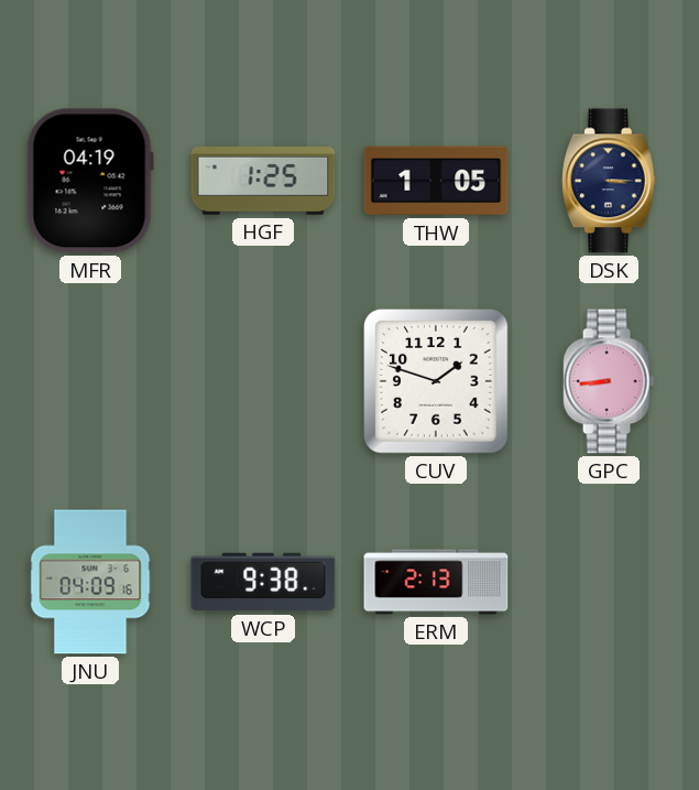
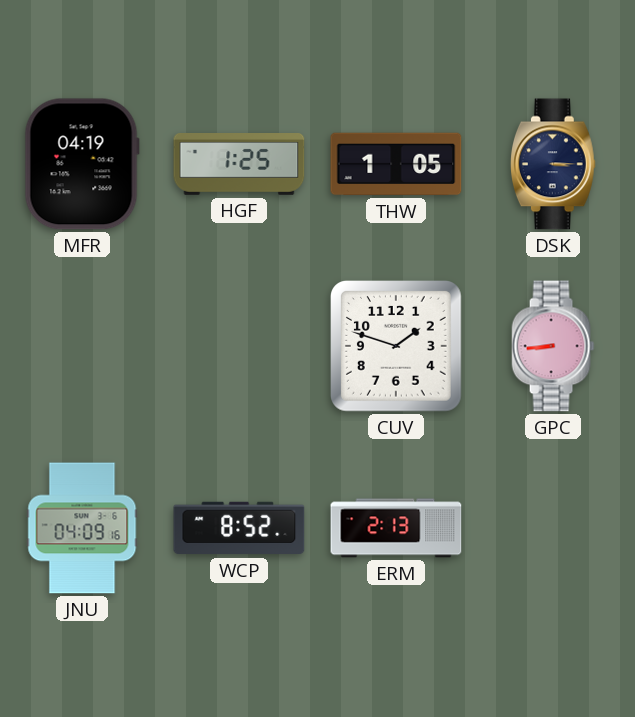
WCP: 9:38 -> 8:52
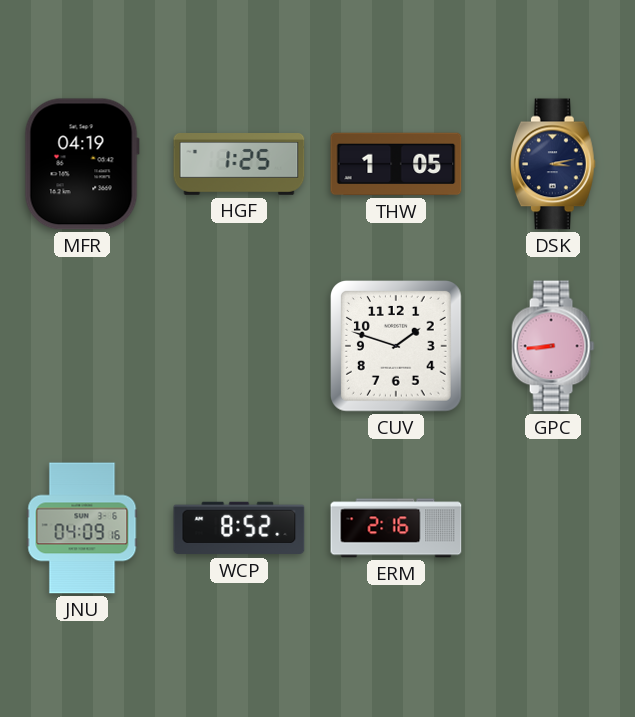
DSK: 3:15 -> 3:13
ERM: 2:13 -> 2:16
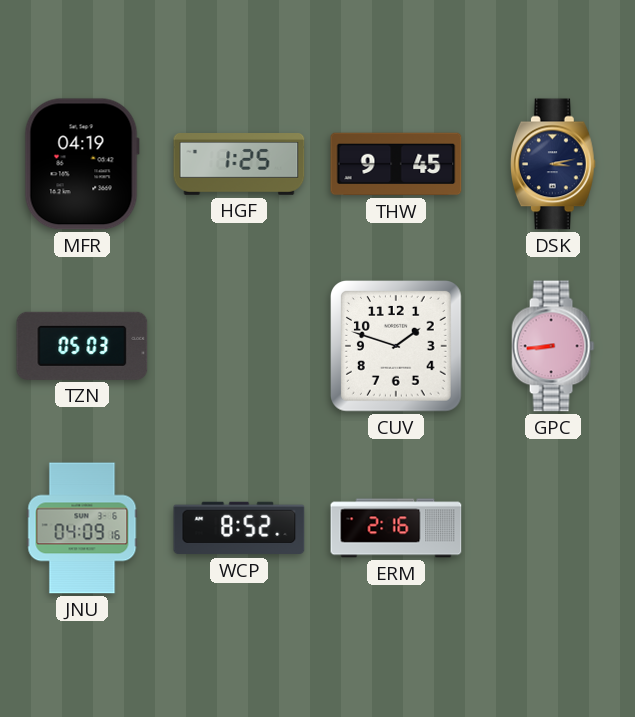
THW: 1:05 -> 9:45
TZN: none -> 05:03
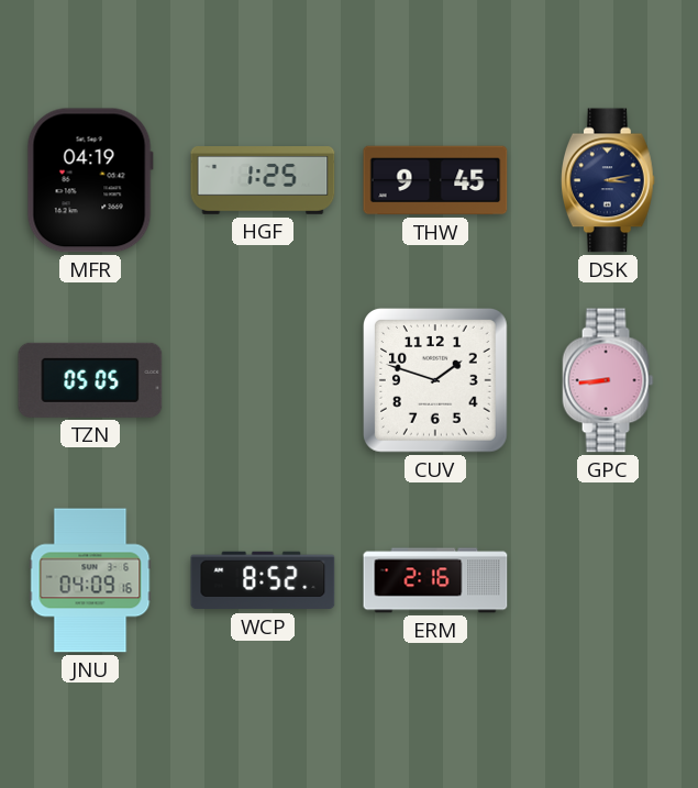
TZN: 05:03 -> 05:05
